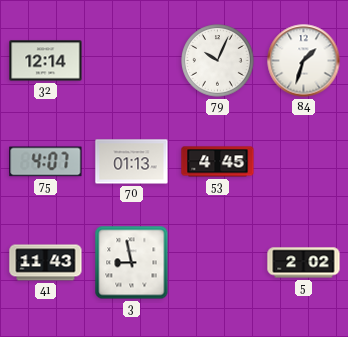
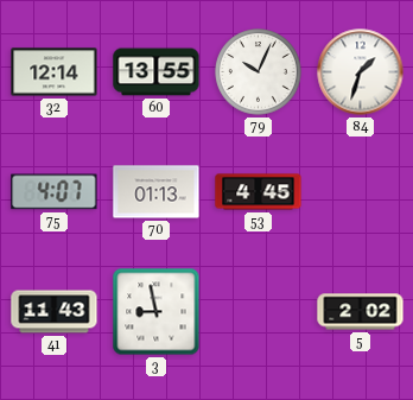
60: none -> 13:55
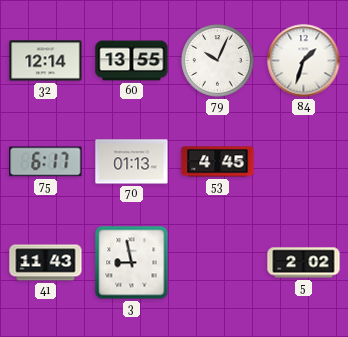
75: 4:07 -> 6:17
